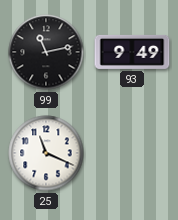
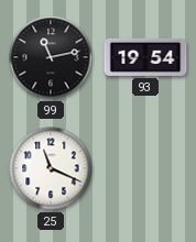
93: 9:49 -> 19:54
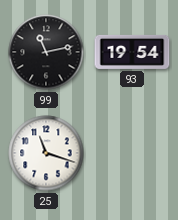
25: 11:19 -> 11:18
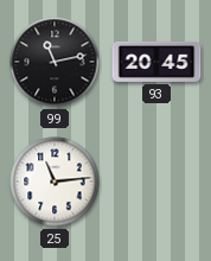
93: 19:54 -> 20:45
25: 11:18 -> 11:14
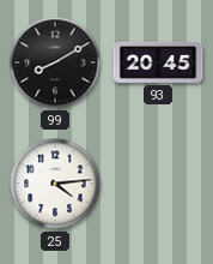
99: 11:13 -> 8:10
25: 11:14 -> 4:14
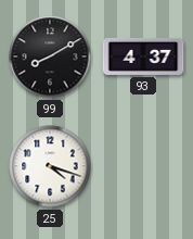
93: 20:45 -> 4:37
25: 4:14 -> 4:18
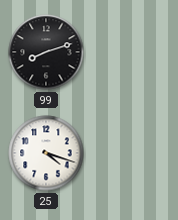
99: 8:10 -> 8:12
93: 4:37 -> none
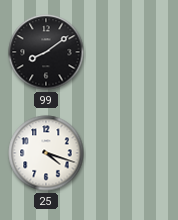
99: 8:12 -> 8:09
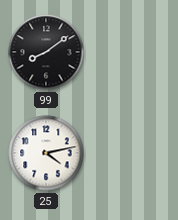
25: 4:18 -> 4:13
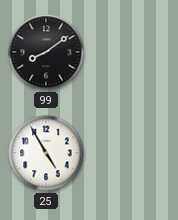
25: 4:13 -> 4:55
